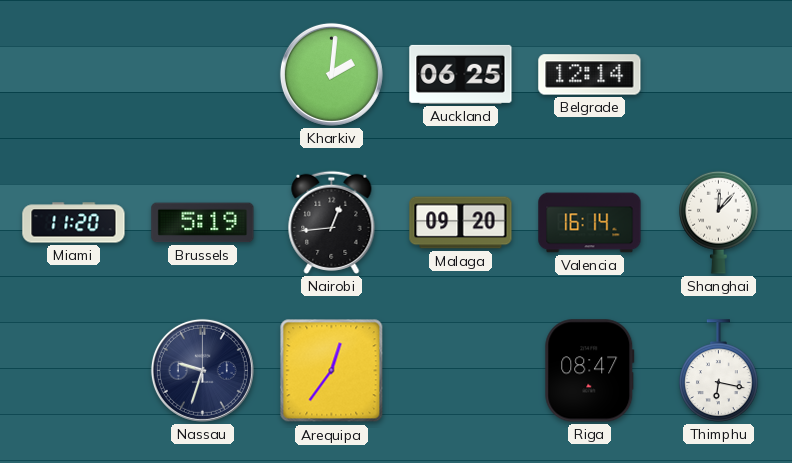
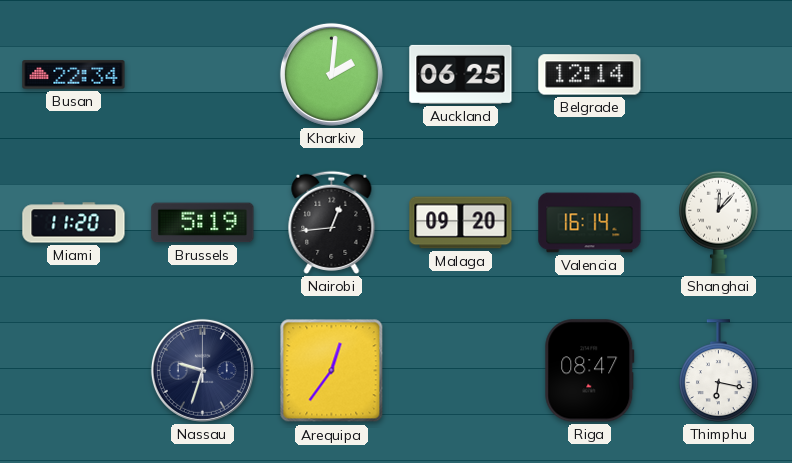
Busan: none -> 22:34
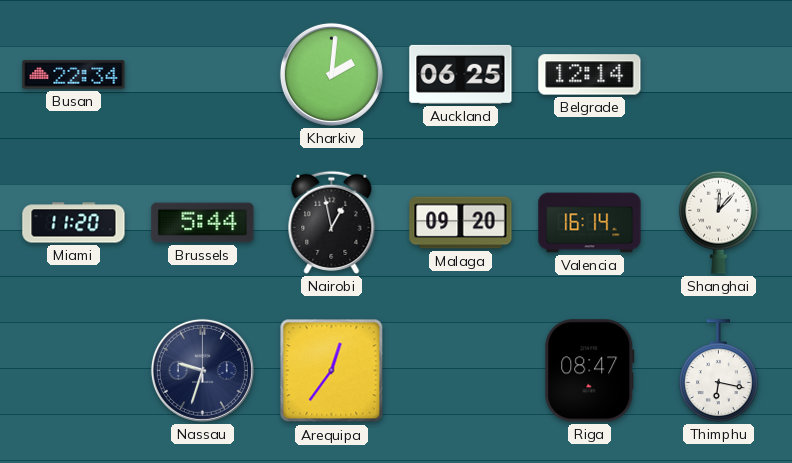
Brussels: 5:19 -> 5:44
Nairobi: 12:44 -> 12:58
